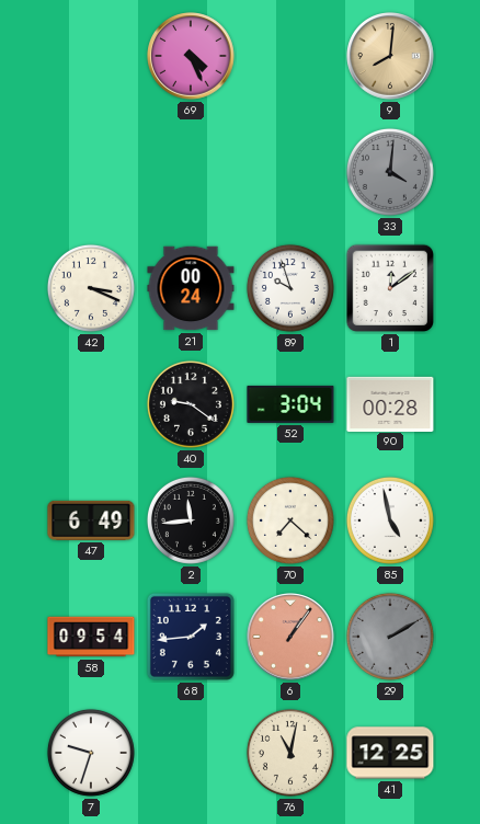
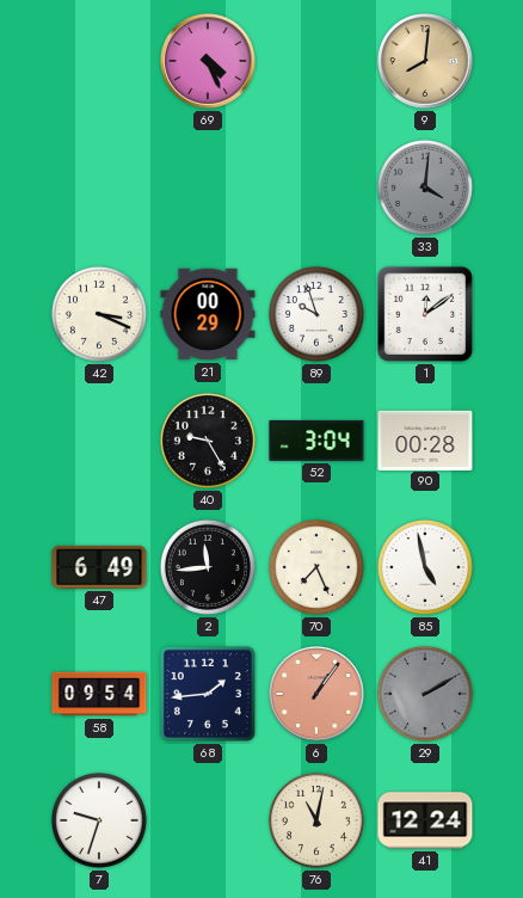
21: 00:24 -> 00:29
40: 9:21 -> 9:25
70: 7:22 -> 7:26
41: 12:25 -> 12:24
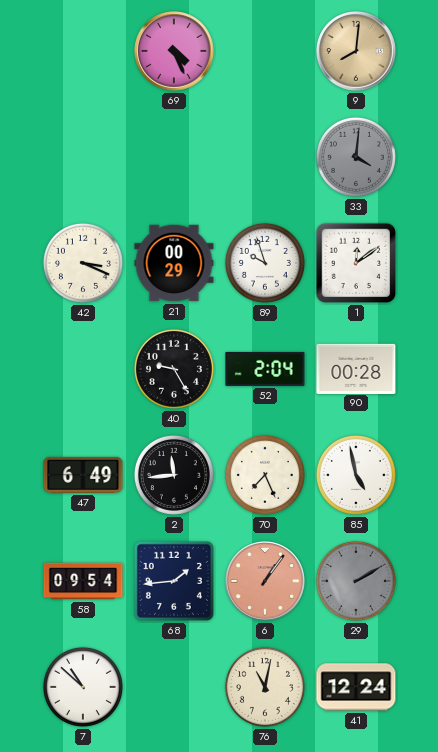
52: 3:04 -> 2:04
7: 9:33 -> 10:52
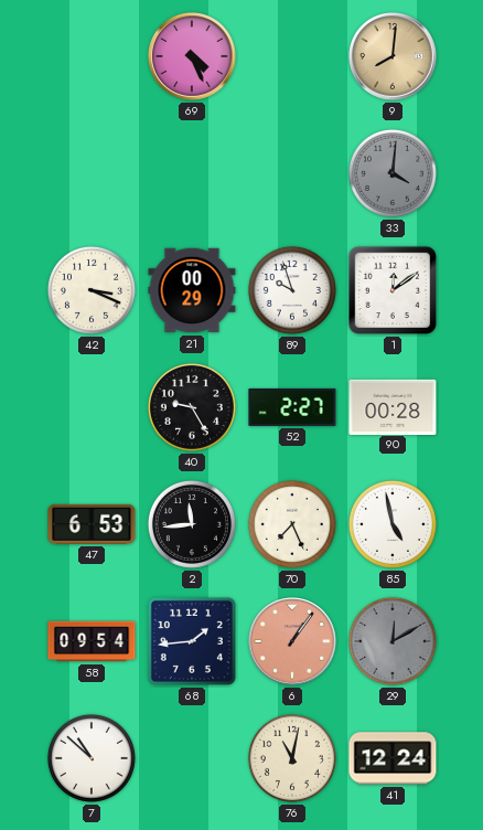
52: 2:04 -> 2:27
47: 6:49 -> 6:53
29: 2:10 -> 12:10
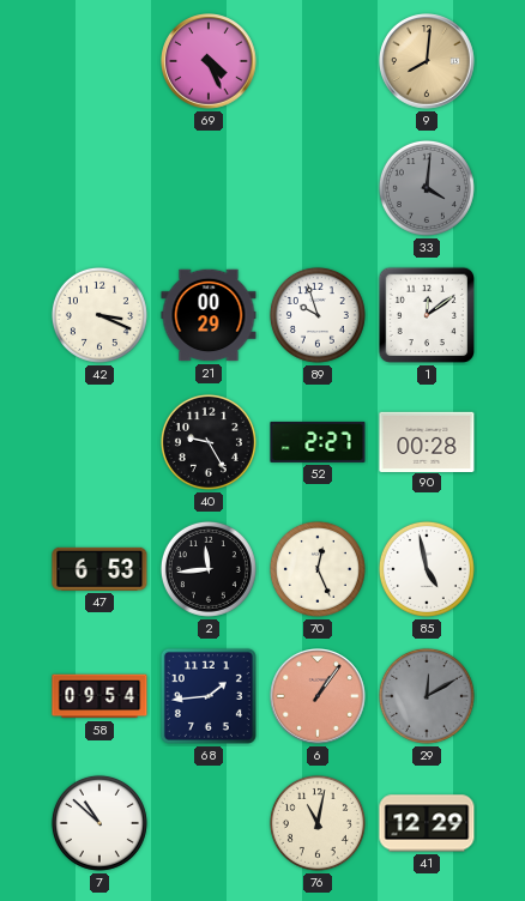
70: 7:26 -> 12:26
41: 12:24 -> 12:29
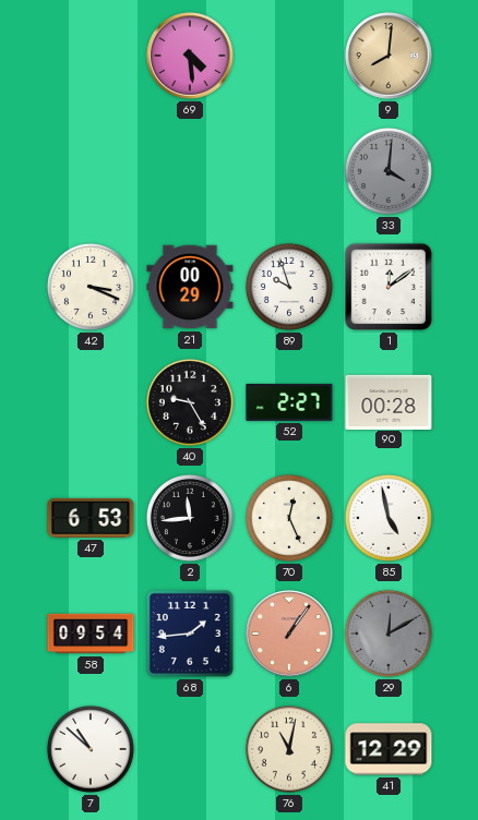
69: 4:26 -> 4:29
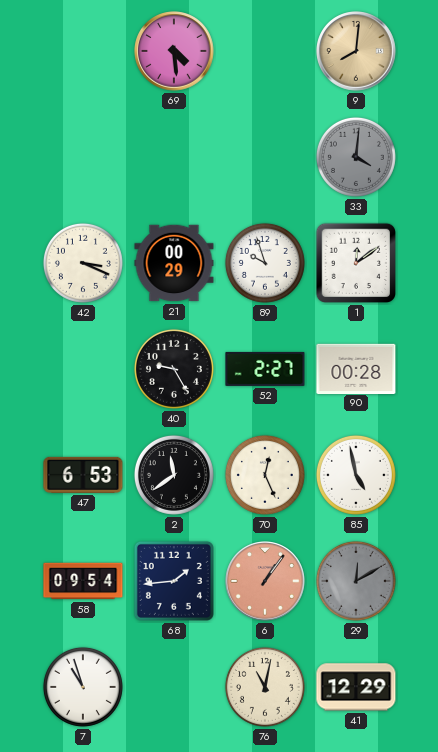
2: 11:44 -> 11:39
7: 10:52 -> 10:57
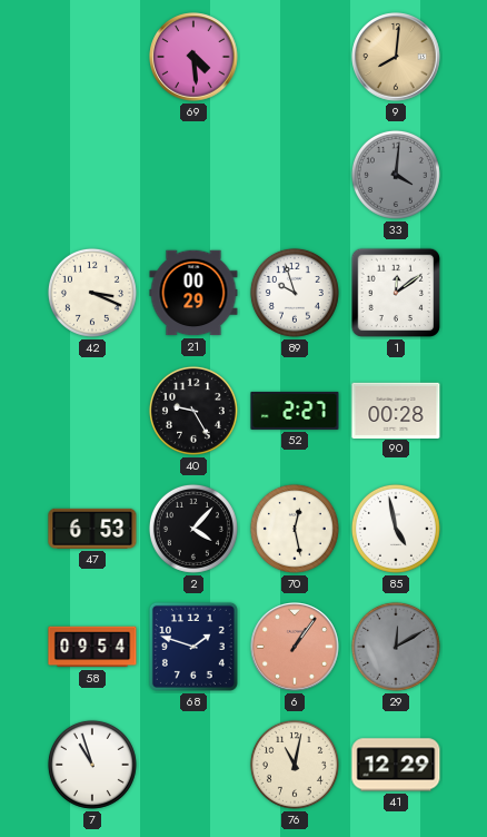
2: 11:39 -> 4:07
70: 12:26 -> 12:28
68: 1:44 -> 1:48
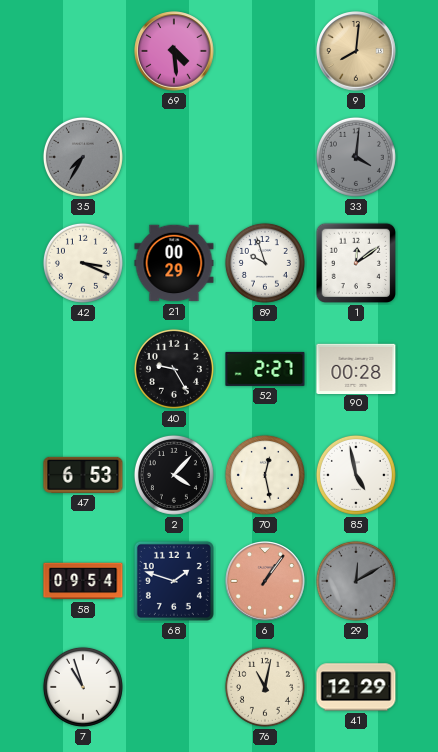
35: none -> 7:35
